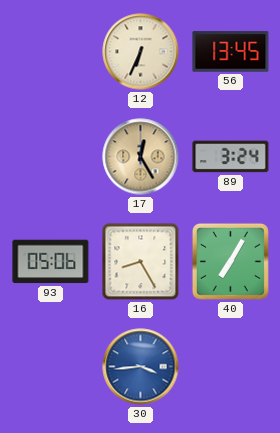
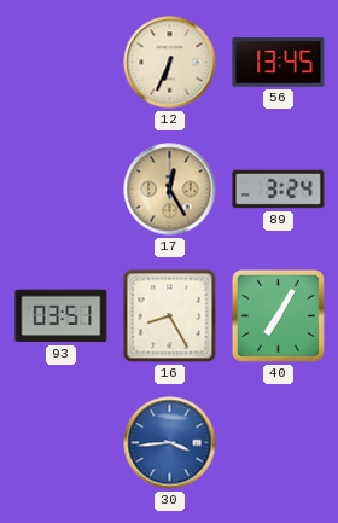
93: 05:06 -> 03:51
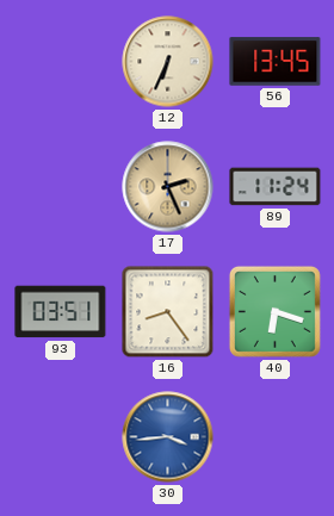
17: 12:25 -> 2:26
89: 3:24 -> 11:24
16: 8:25 -> 8:24
40: 7:05 -> 6:18
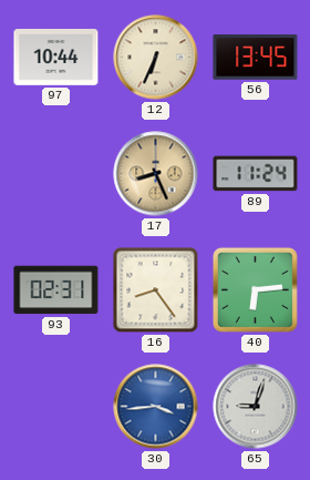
97: none -> 10:44
17: 2:26 -> 8:26
93: 03:51 -> 02:31
40: 6:18 -> 6:14
65: none -> 9:03
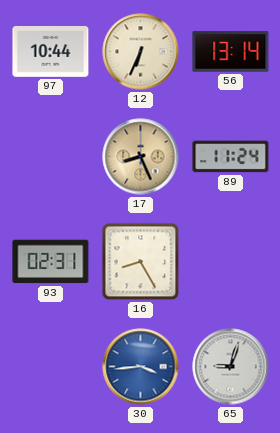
56: 13:45 -> 13:14
16: 8:24 -> 8:25
40: 6:14 -> none
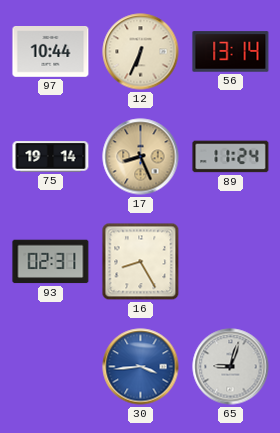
75: none -> 19:14
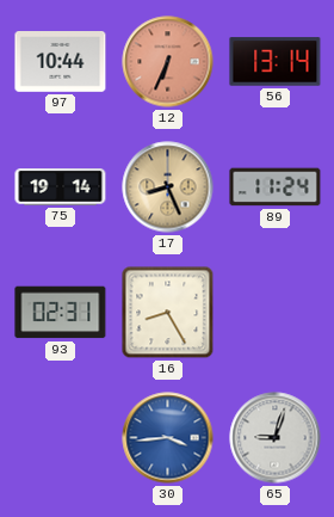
12 dial: cream -> salmon
